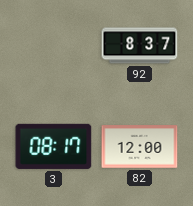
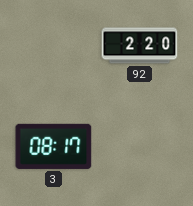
92: 8:37 -> 2:20
82: 12:00 -> none
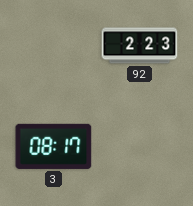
92: 2:20 -> 2:23
